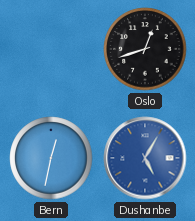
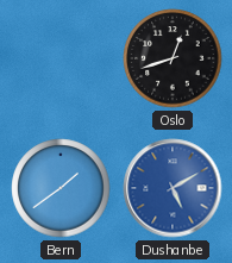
Bern: 12:32 -> 1:39
Dushanbe: 5:05 -> 5:10
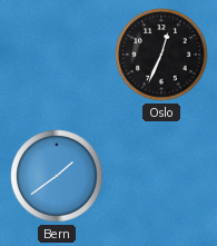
Oslo: 12:42 -> 12:34
Dushanbe: 5:10 -> none
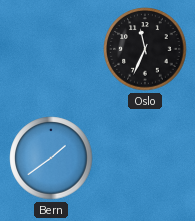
Oslo: 12:34 -> 11:34
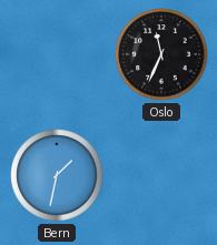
Bern: 1:39 -> 1:32
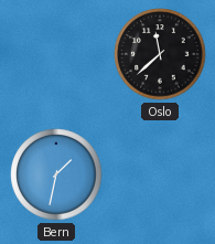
Oslo: 11:34 -> 11:38
